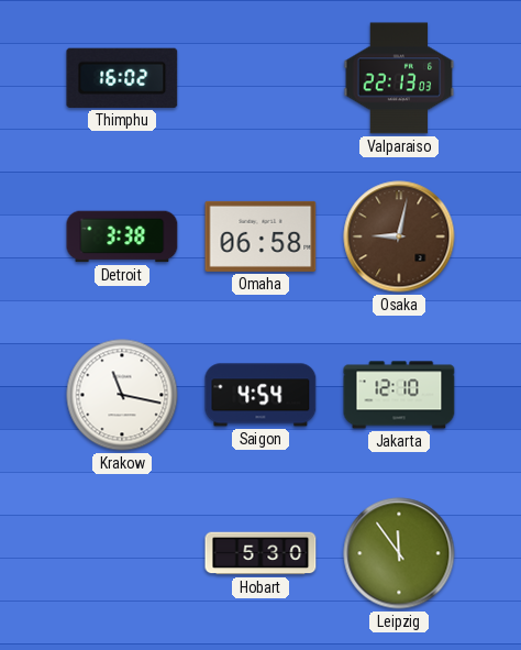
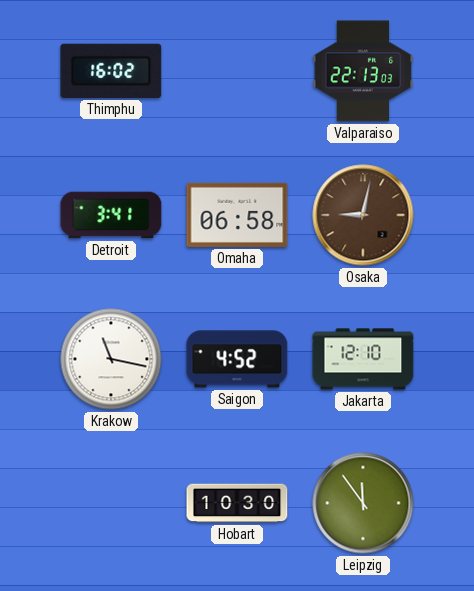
Detroit: 3:38 -> 3:41
Saigon: 4:54 -> 4:52
Hobart: 5:30 -> 10:30
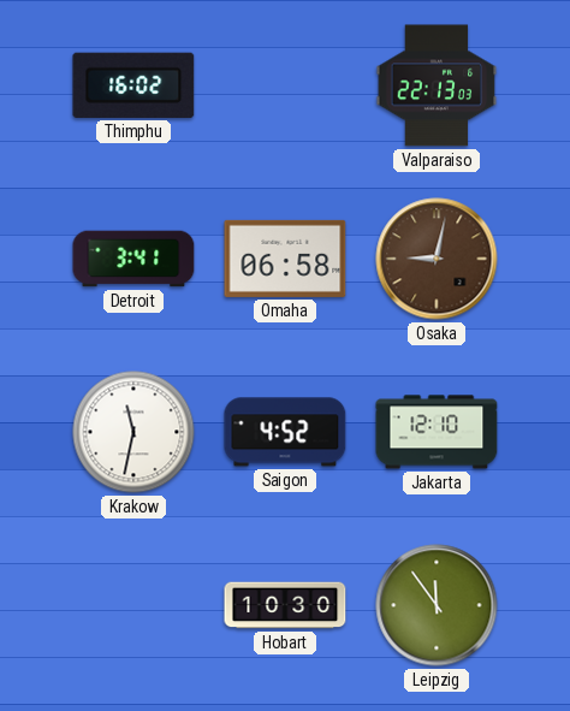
Krakow: 11:17 -> 11:32
